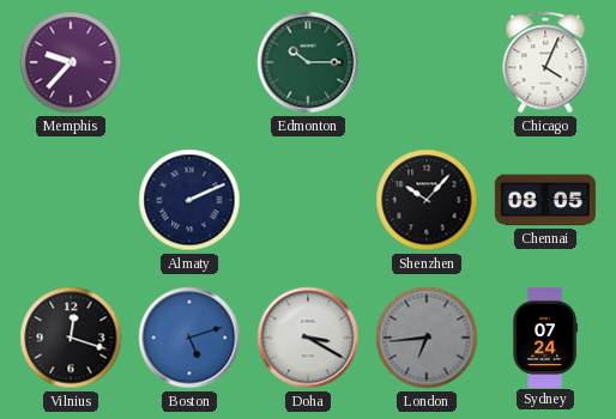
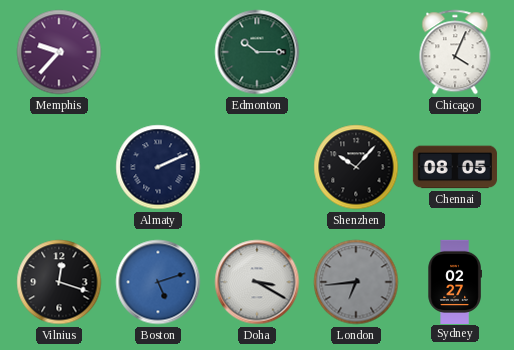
Sydney: 07:24 -> 02:27
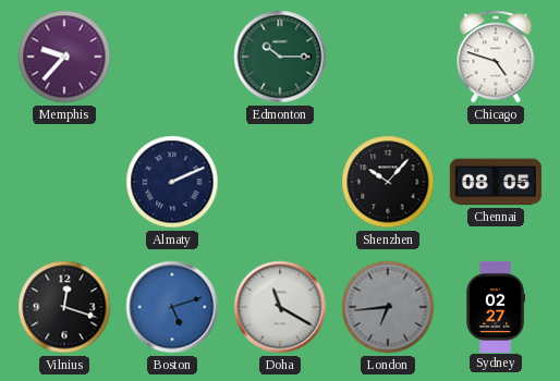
Chicago: 4:04 -> 4:48
Doha: 3:20 -> 11:20
